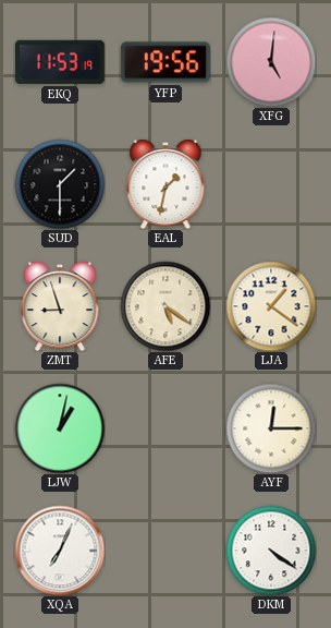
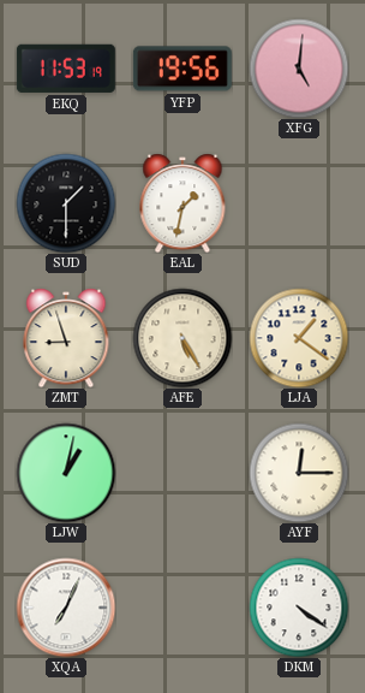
AFE: 5:21 -> 5:25
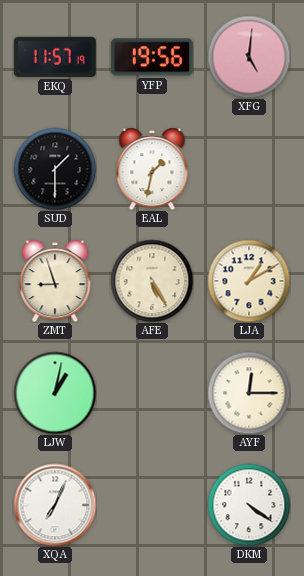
EKQ: 11:53 -> 11:57
LJA: 1:21 -> 1:10
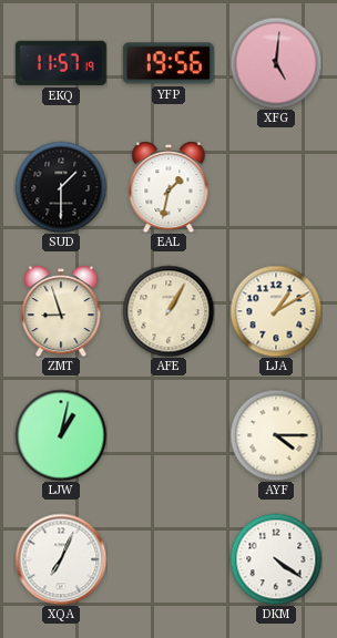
AFE: 5:25 -> 1:05
AYF: 12:15 -> 4:15
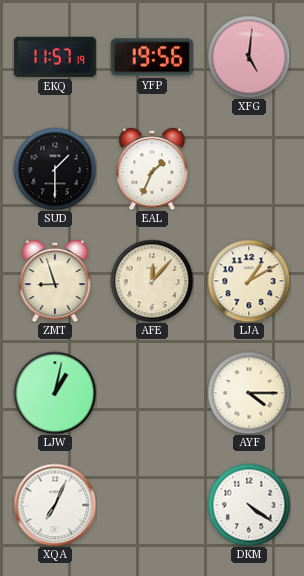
EAL: 1:32 -> 1:34
AFE: 1:05 -> 12:07
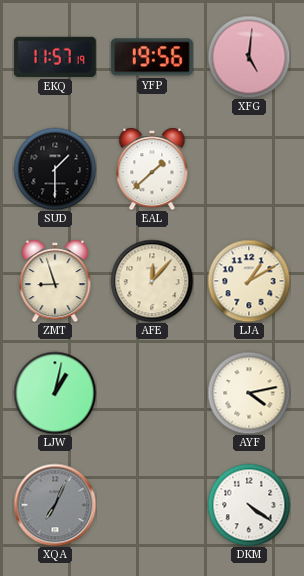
EAL: 1:34 -> 1:38
AYF: 4:15 -> 4:13
XQA dial: white -> grey
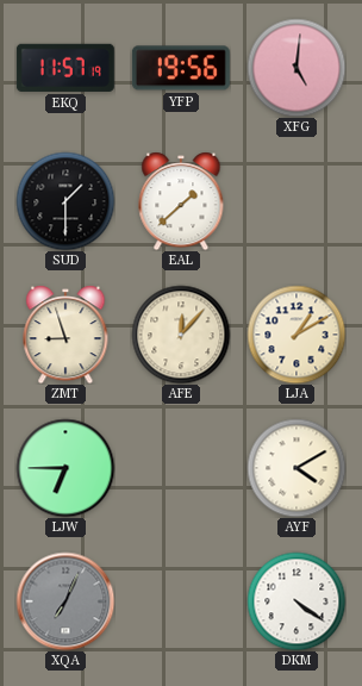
LJW: 1:02 -> 6:45
AYF: 4:13 -> 4:10
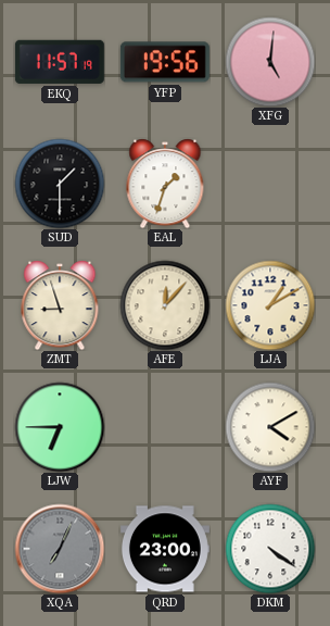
EAL: 1:38 -> 1:33
QRD: none -> 23:00
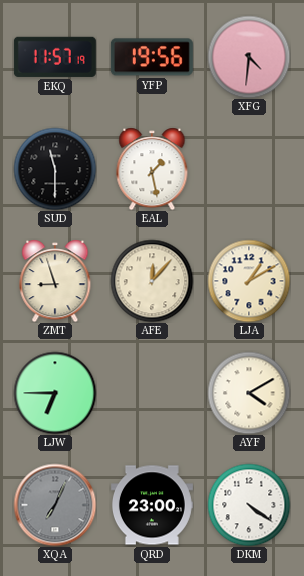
XFG: 5:01 -> 4:31
SUD: 1:30 -> 11:30
EAL: 1:33 -> 1:28
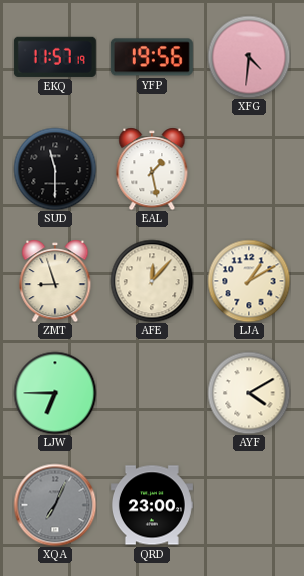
DKM: 4:21 -> none
